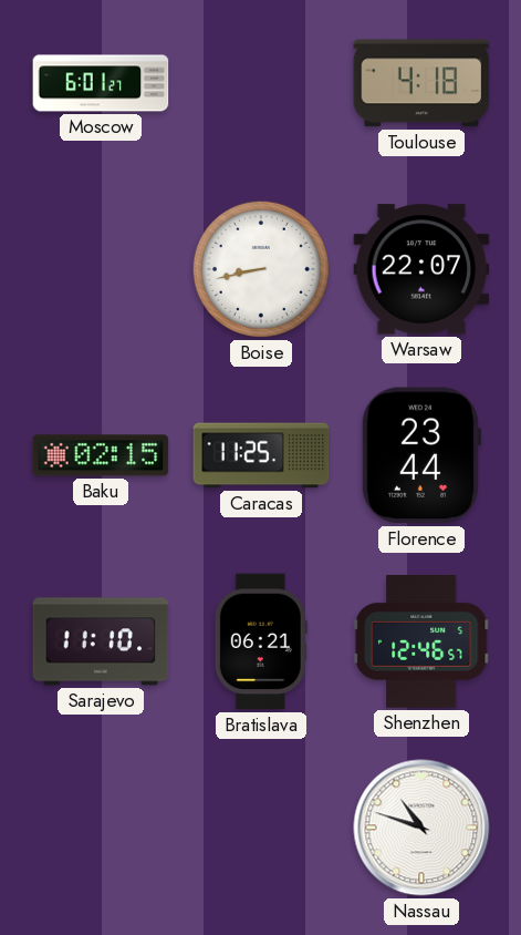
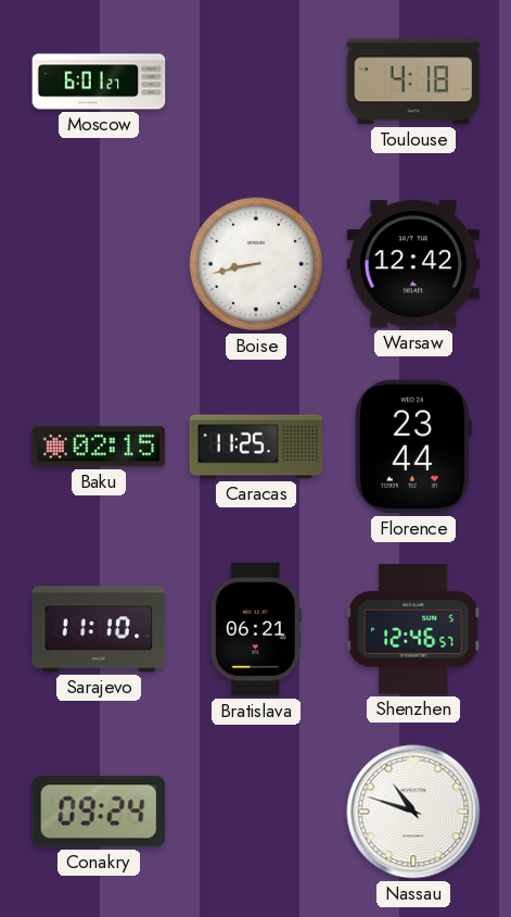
Warsaw: 22:07 -> 12:42
Conakry: none -> 09:24
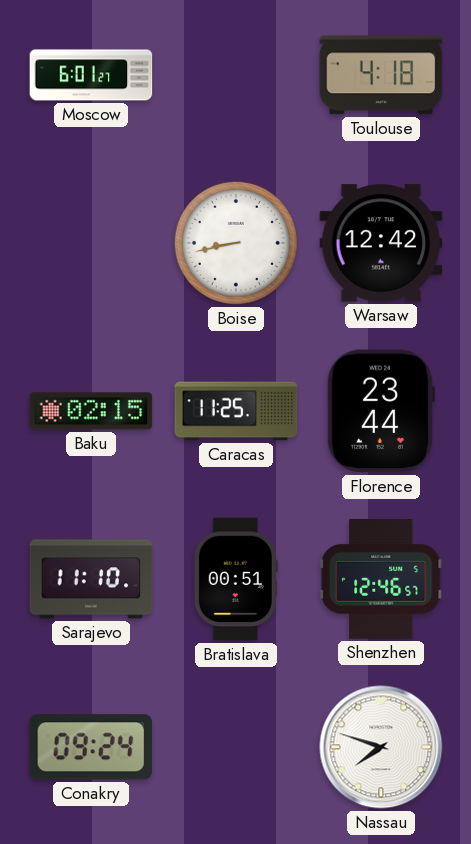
Bratislava: 06:21 -> 00:51
Nassau: 10:48 -> 7:48
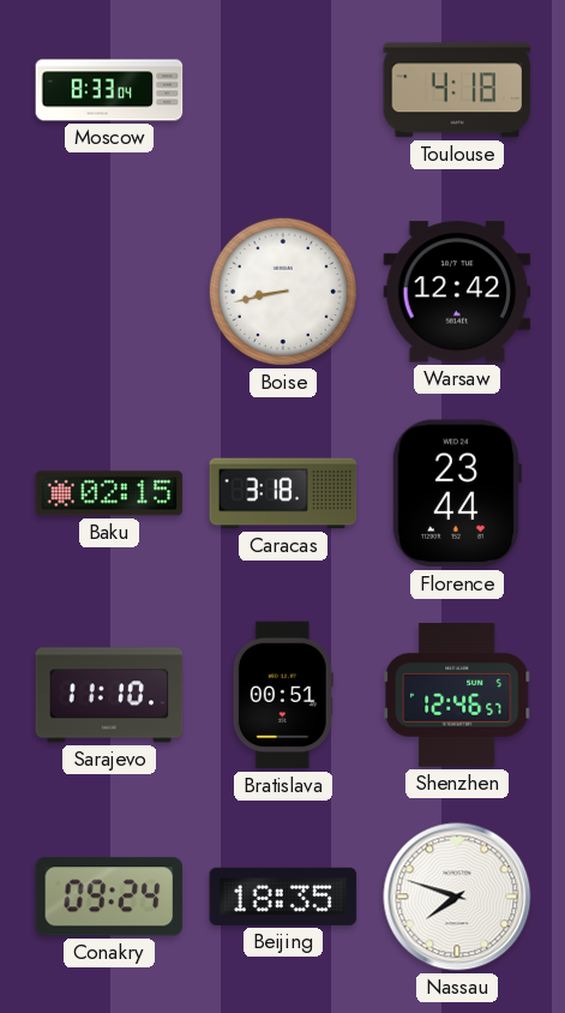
Moscow: 6:01 -> 8:33
Caracas: 11:25 -> 3:18
Beijing: none -> 18:35
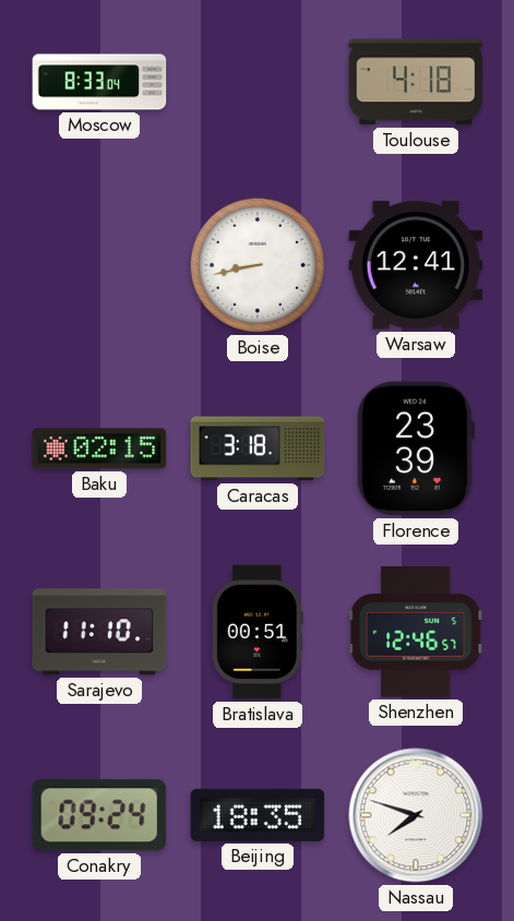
Warsaw: 12:42 -> 12:41
Florence: 23:44 -> 23:39
